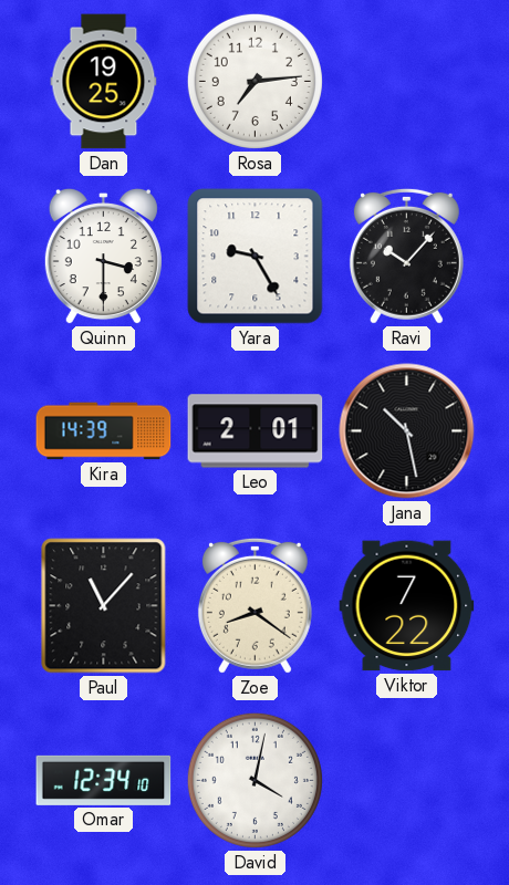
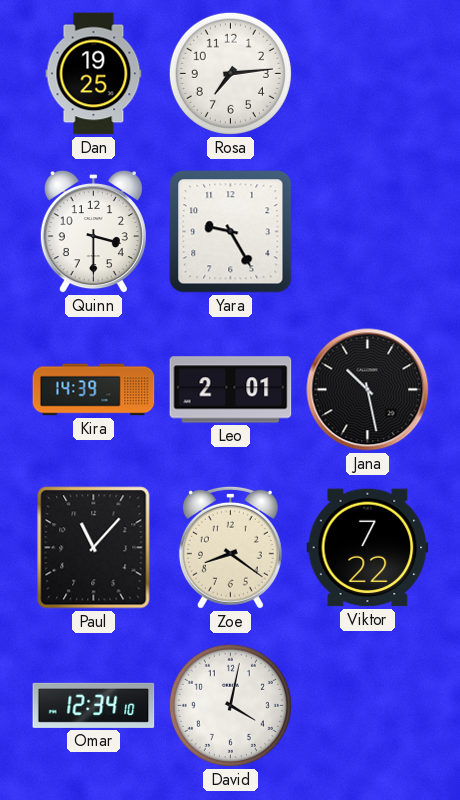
Ravi: 10:07 -> none
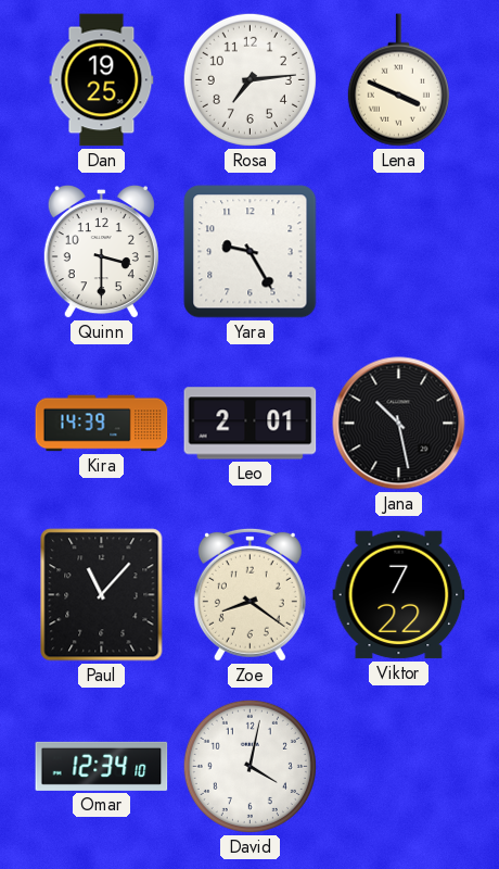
Lena: none -> 3:49
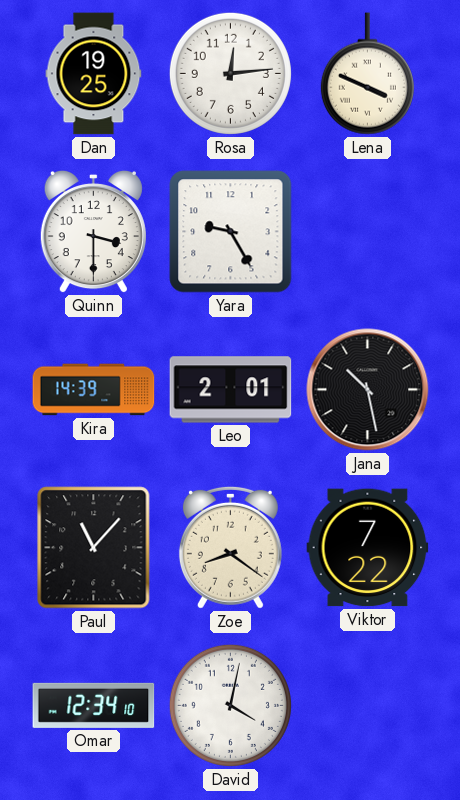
Rosa: 7:14 -> 12:14
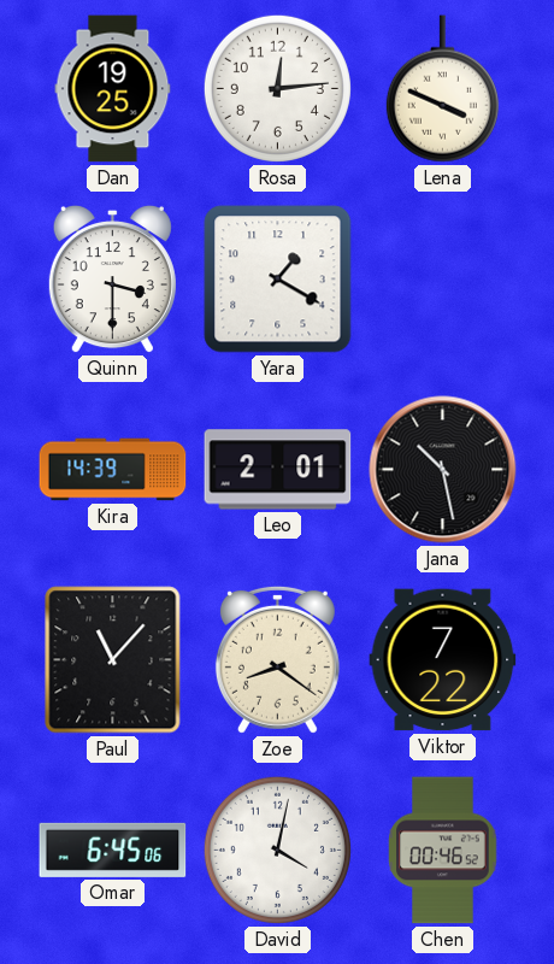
Yara: 9:25 -> 1:20
Omar: 12:34 -> 6:45
Chen: none -> 00:46
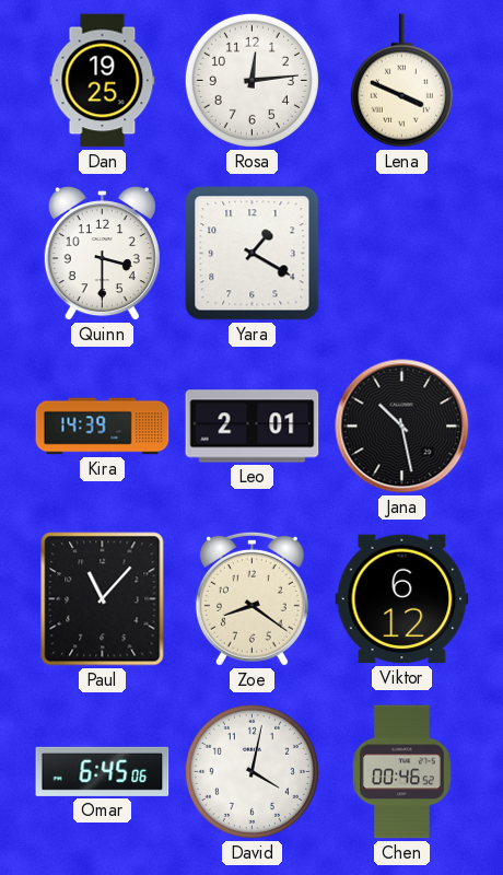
Viktor: 7:22 -> 6:12
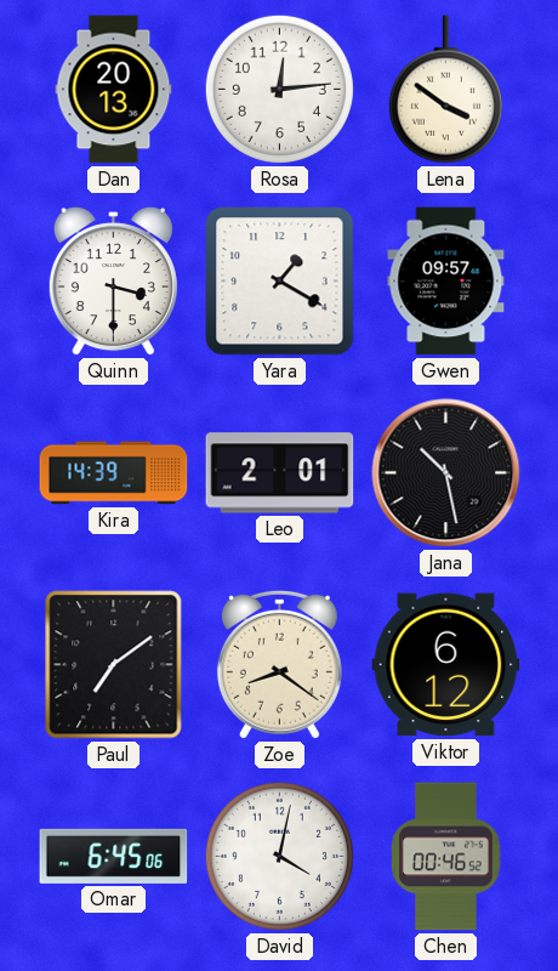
Dan: 19:25 -> 20:13
Lena: 3:49 -> 3:51
Gwen: none -> 09:57
Paul: 11:07 -> 7:09
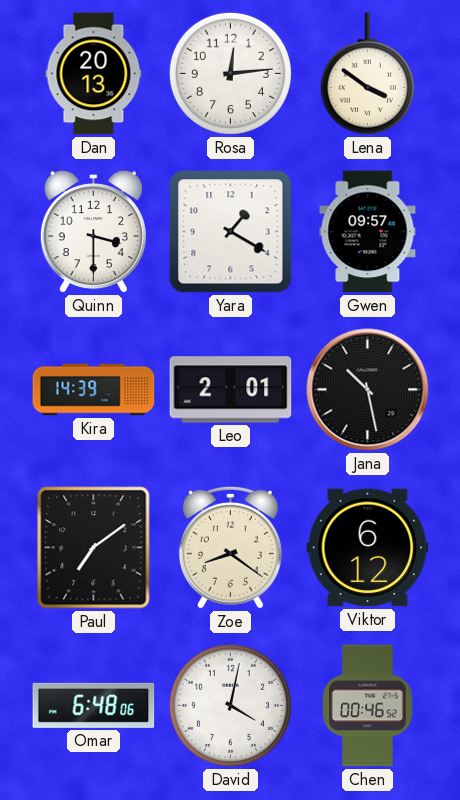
Omar: 6:45 -> 6:48
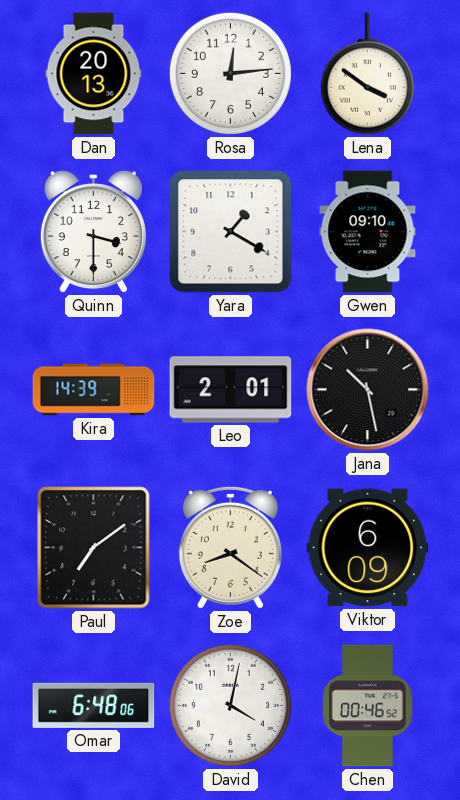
Gwen: 09:57 -> 09:10
Viktor: 6:12 -> 6:09
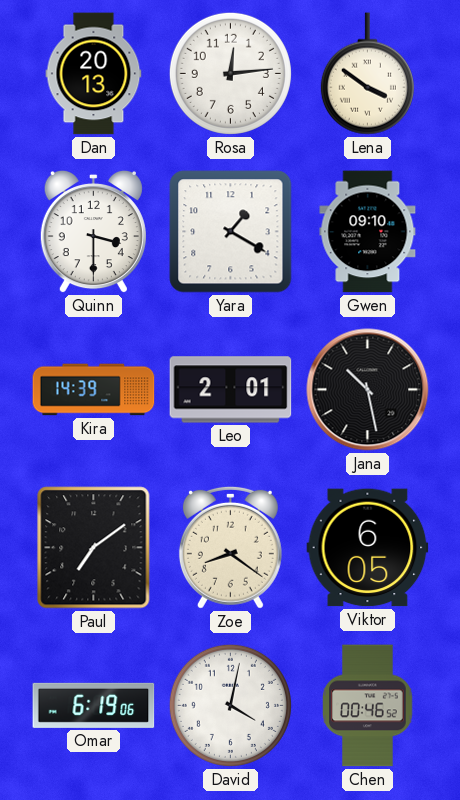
Viktor: 6:09 -> 6:05
Omar: 6:48 -> 6:19
